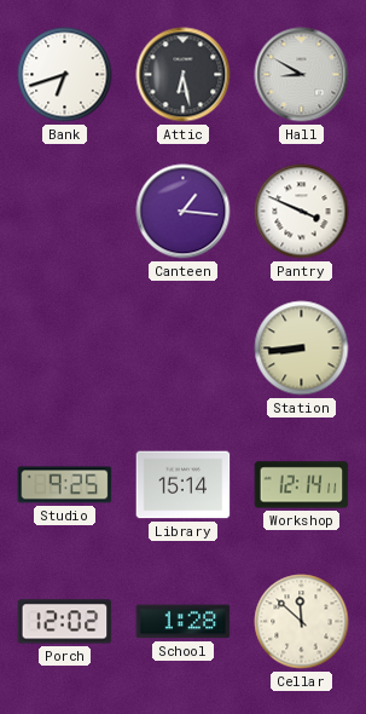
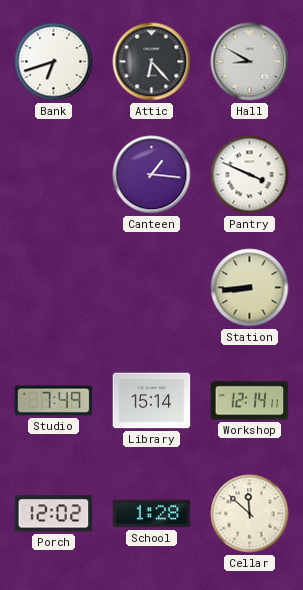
Attic: 6:28 -> 6:23
Studio: 9:25 -> 7:49
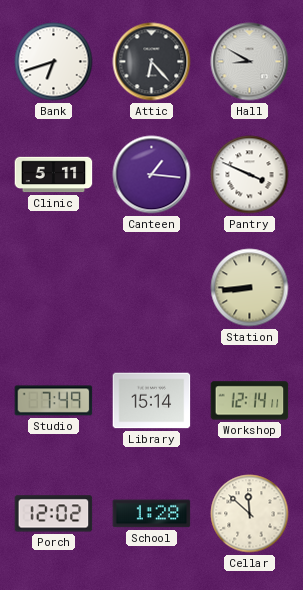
Clinic: none -> 5:11
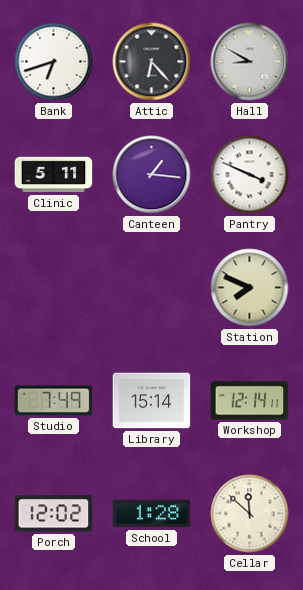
Station: 8:44 -> 7:49
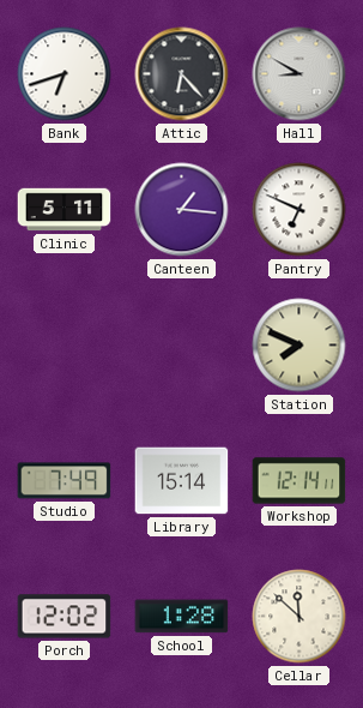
Pantry: 3:49 -> 6:49
